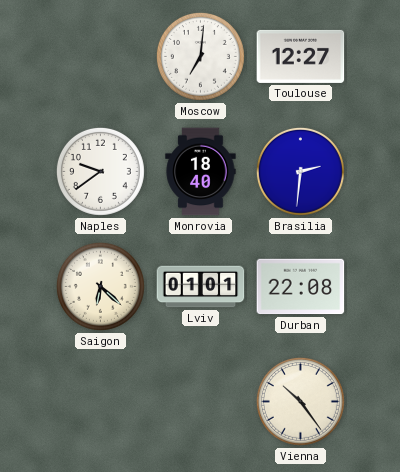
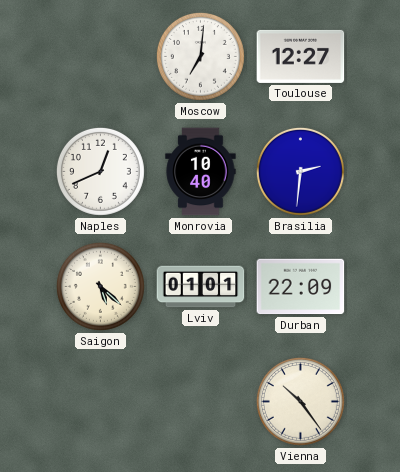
Naples: 9:39 -> 12:41
Monrovia: 18:40 -> 10:40
Saigon: 6:22 -> 5:22
Durban: 22:08 -> 22:09
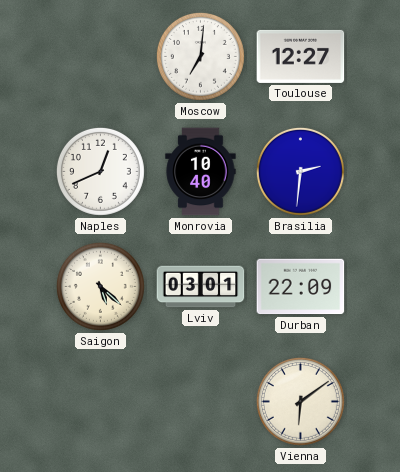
Lviv: 01:01 -> 03:01
Vienna: 10:24 -> 6:09
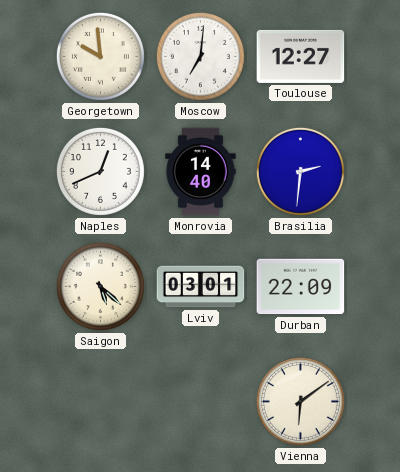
Georgetown: none -> 9:59
Monrovia: 10:40 -> 14:40
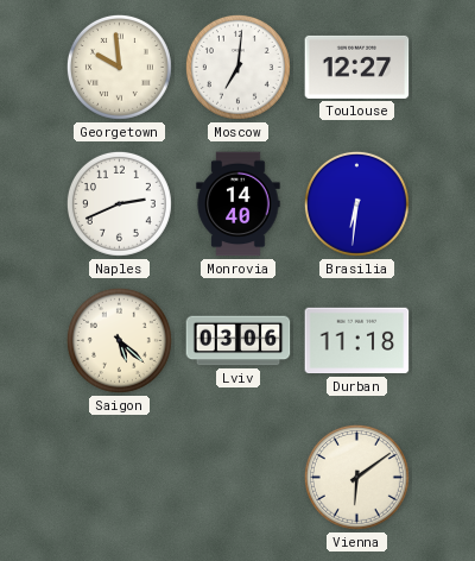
Naples: 12:41 -> 2:41
Brasilia: 2:31 -> 6:31
Lviv: 03:01 -> 03:06
Durban: 22:09 -> 11:18
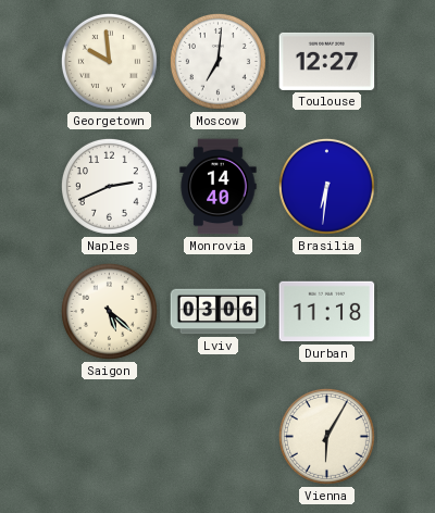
Vienna: 6:09 -> 6:05
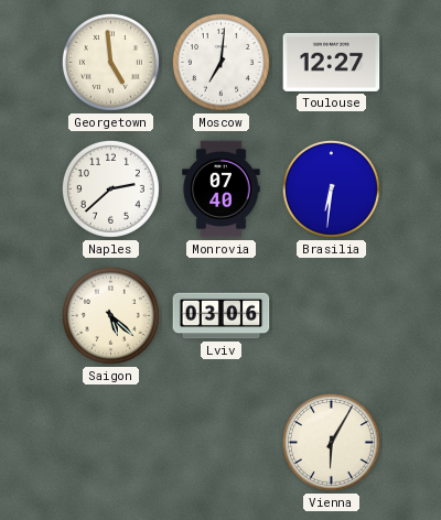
Georgetown: 9:59 -> 4:59
Naples: 2:41 -> 2:38
Monrovia: 14:40 -> 07:40
Durban: 11:18 -> none
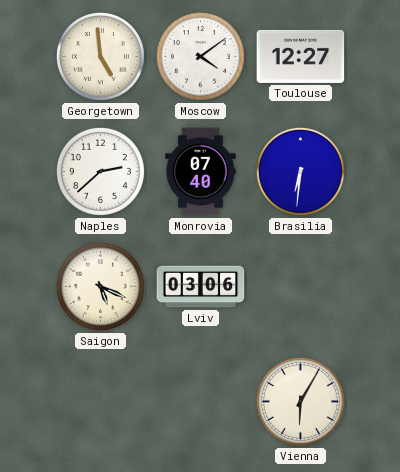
Moscow: 7:01 -> 4:09
Saigon: 5:22 -> 5:19
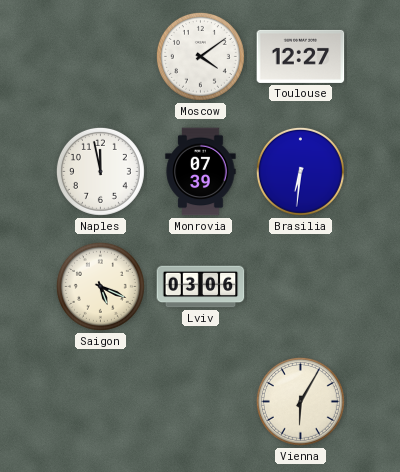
Georgetown: 4:59 -> none
Naples: 2:38 -> 11:58
Monrovia: 07:40 -> 07:39
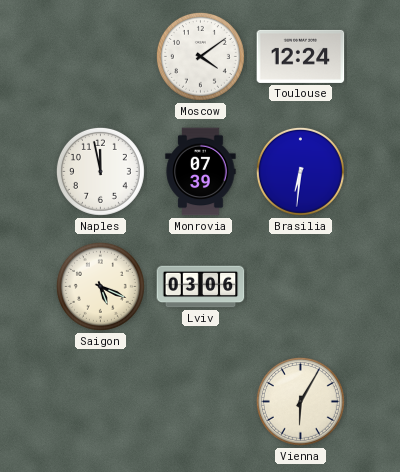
Toulouse: 12:27 -> 12:24
